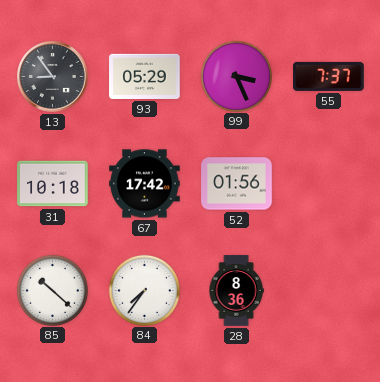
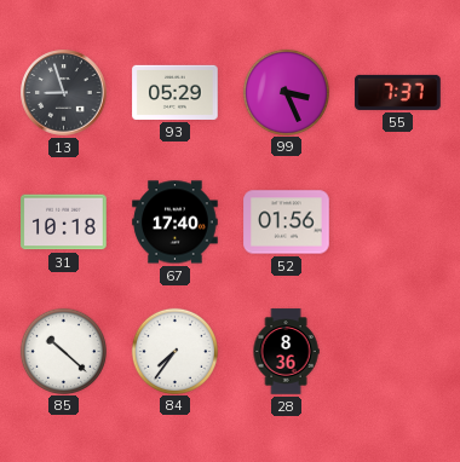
13: 8:54 -> 8:57
67: 17:42 -> 17:40
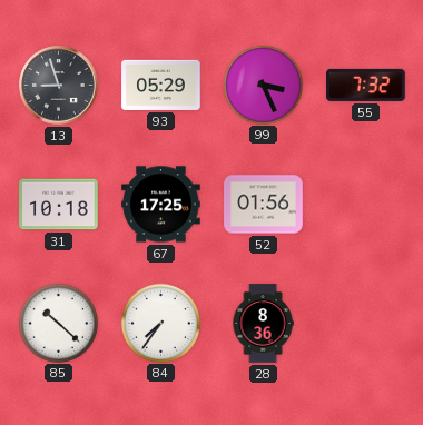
55: 7:37 -> 7:32
67: 17:40 -> 17:25
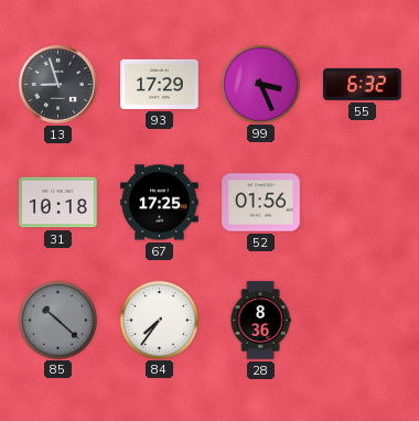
93: 05:29 -> 17:29
55: 7:32 -> 6:32
85 dial: white -> grey
